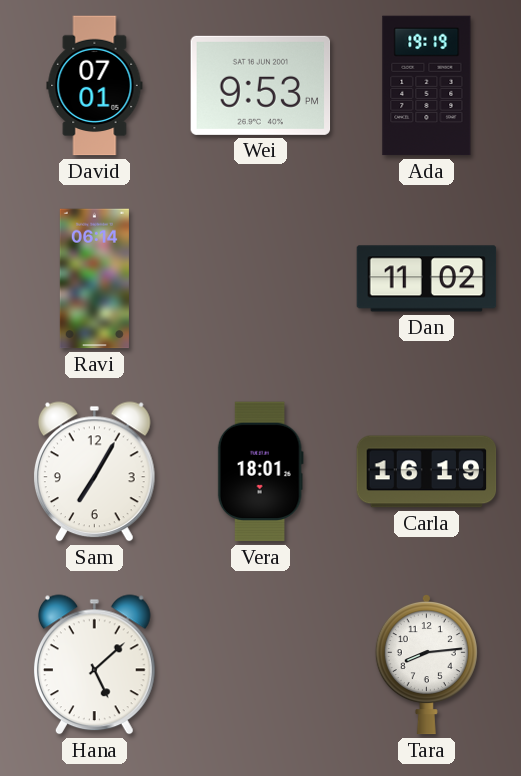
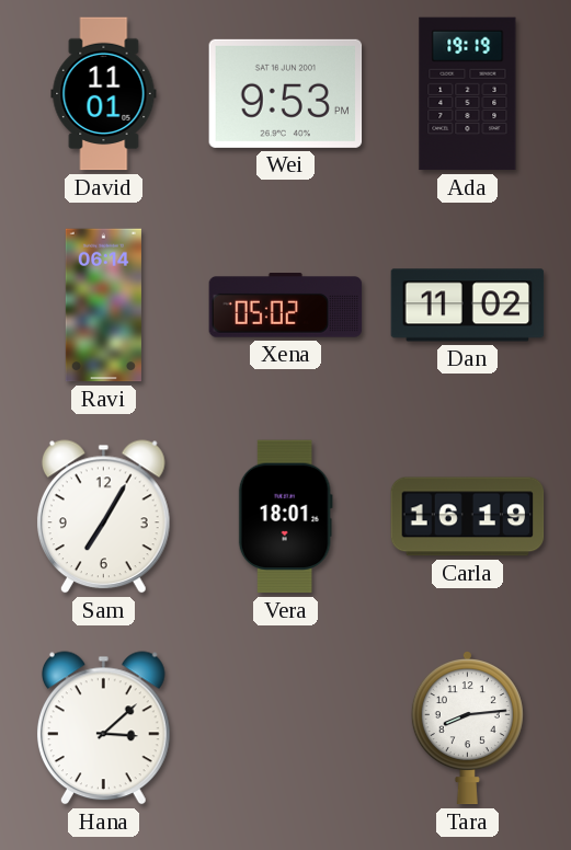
David: 07:01 -> 11:01
Xena: none -> 05:02
Hana: 5:08 -> 3:08
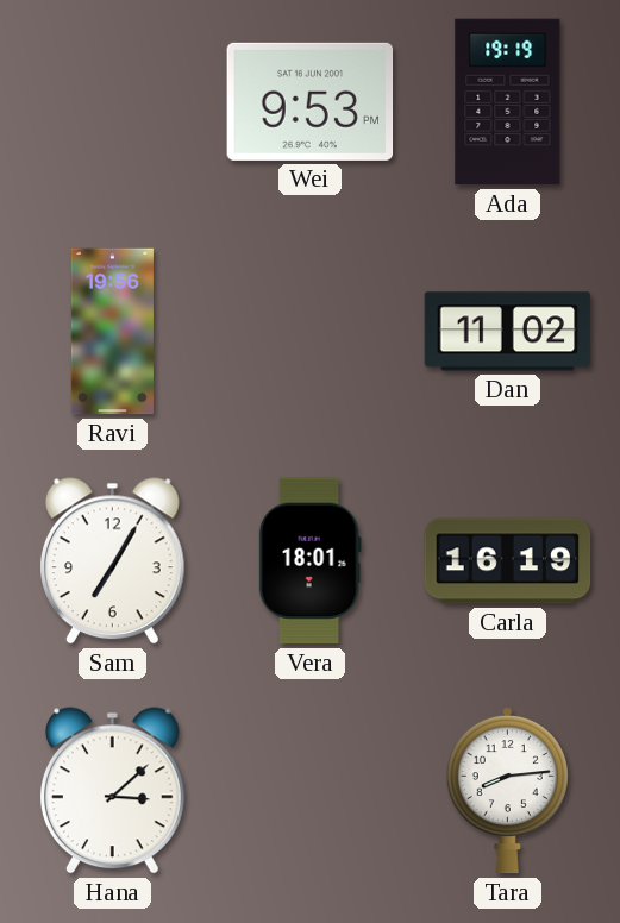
David: 11:01 -> none
Ravi: 06:14 -> 19:56
Xena: 05:02 -> none
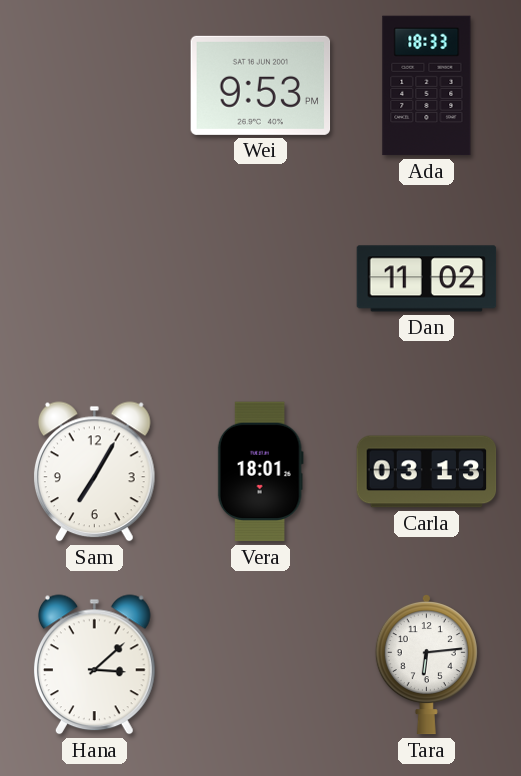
Ada: 19:19 -> 18:33
Ravi: 19:56 -> none
Carla: 16:19 -> 03:13
Tara: 8:14 -> 6:14
